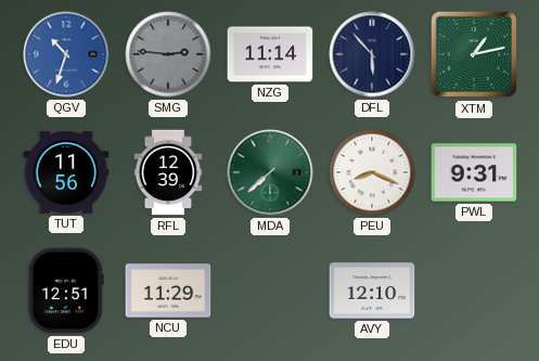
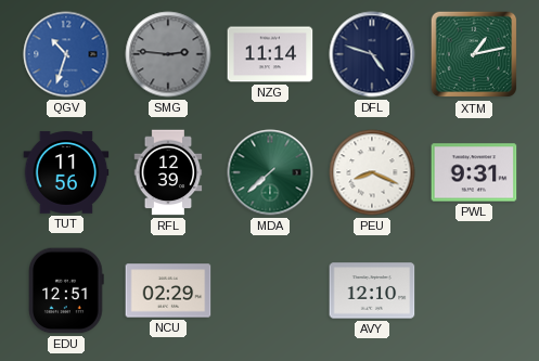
DFL: 5:53 -> 4:48
NCU: 11:29 -> 02:29
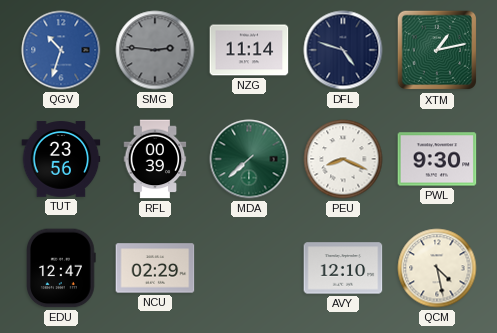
TUT: 11:56 -> 23:56
RFL: 12:39 -> 00:39
PWL: 9:31 -> 9:30
EDU: 12:51 -> 12:47
QCM: none -> 4:28
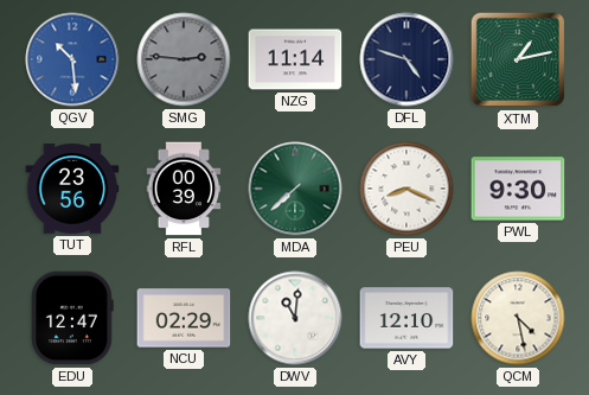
QGV: 10:33 -> 10:29
DWV: none -> 11:01
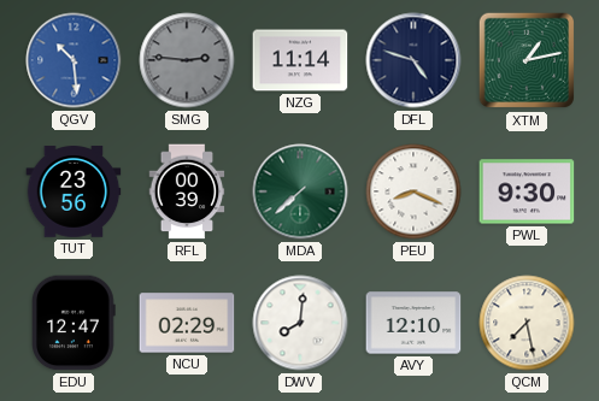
DWV: 11:01 -> 8:01
QCM: 4:28 -> 7:28
